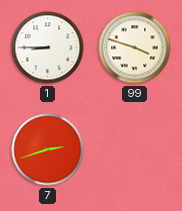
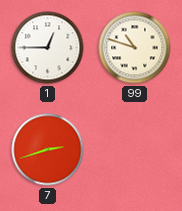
1: 8:45 -> 12:45
99: 3:48 -> 10:48
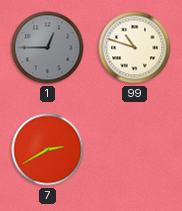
1 dial: white -> grey
7: 2:42 -> 2:40
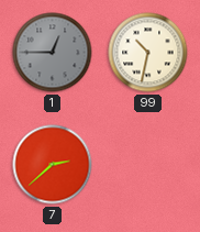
99: 10:48 -> 10:32
7: 2:40 -> 2:38
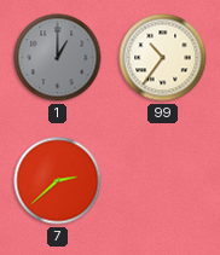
1: 12:45 -> 1:00
99: 10:32 -> 10:36
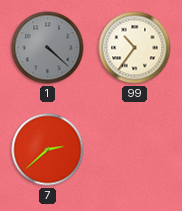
1: 1:00 -> 4:22
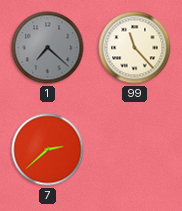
1: 4:22 -> 7:22
99: 10:36 -> 11:23
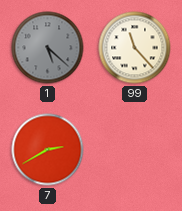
1: 7:22 -> 5:22
7: 2:38 -> 2:40
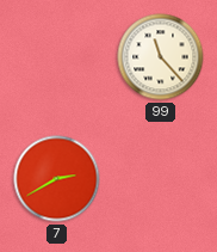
1: 5:22 -> none
